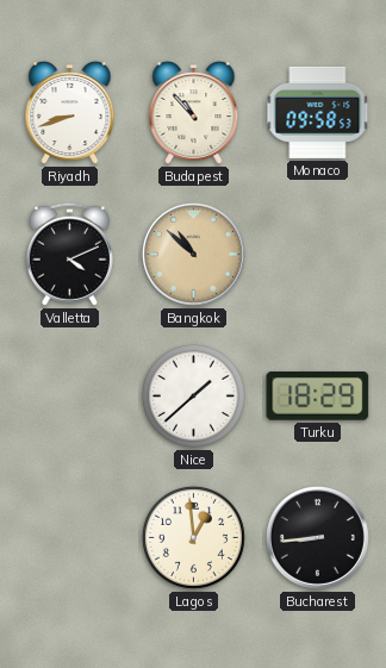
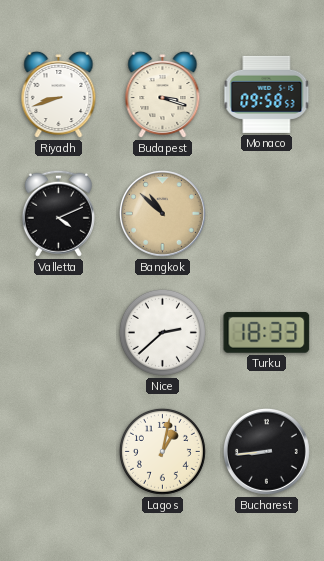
Budapest: 10:53 -> 3:18
Nice: 1:38 -> 2:38
Turku: 18:29 -> 18:33
Lagos: 12:59 -> 1:02
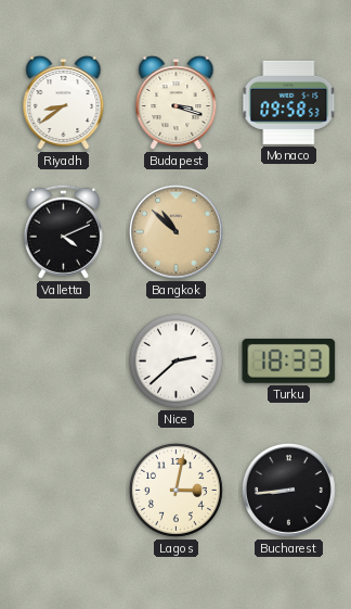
Riyadh: 8:42 -> 8:39
Lagos: 1:02 -> 3:02
